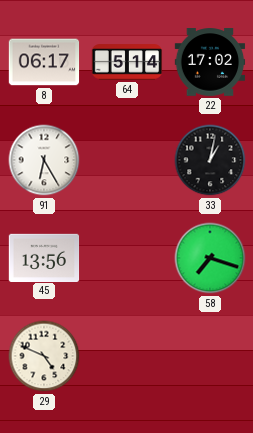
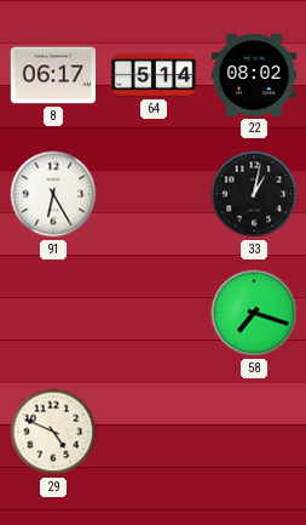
22: 17:02 -> 08:02
45: 13:56 -> none
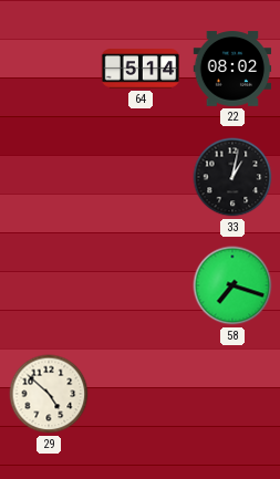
8: 06:17 -> none
91: 6:25 -> none
29: 4:49 -> 4:52
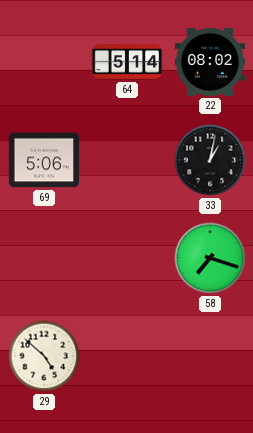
69: none -> 5:06
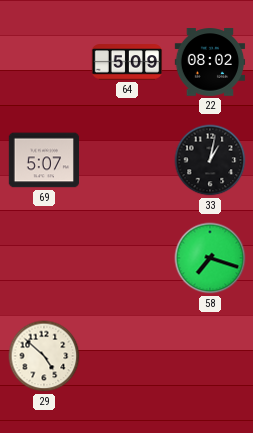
64: 5:14 -> 5:09
69: 5:06 -> 5:07
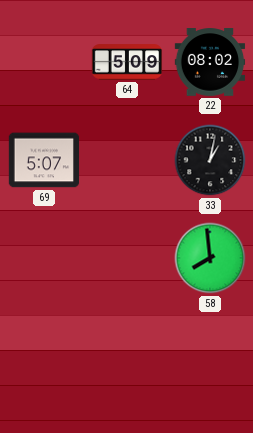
58: 7:18 -> 7:59
29: 4:52 -> none
